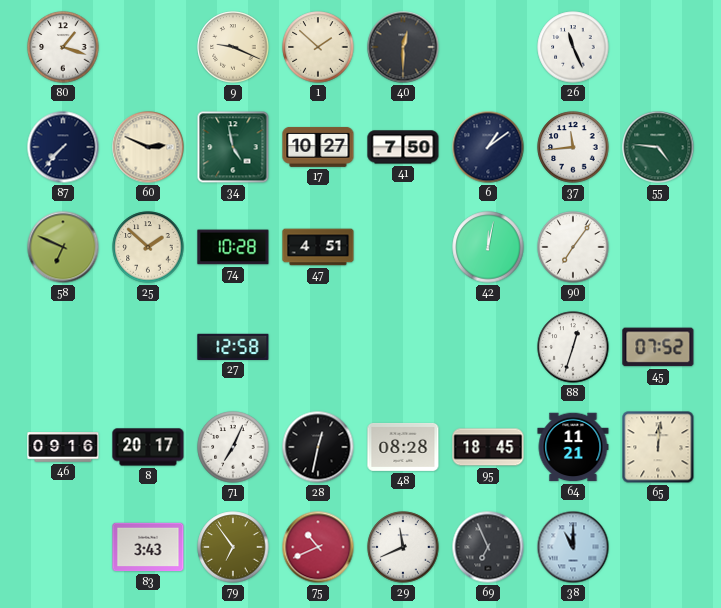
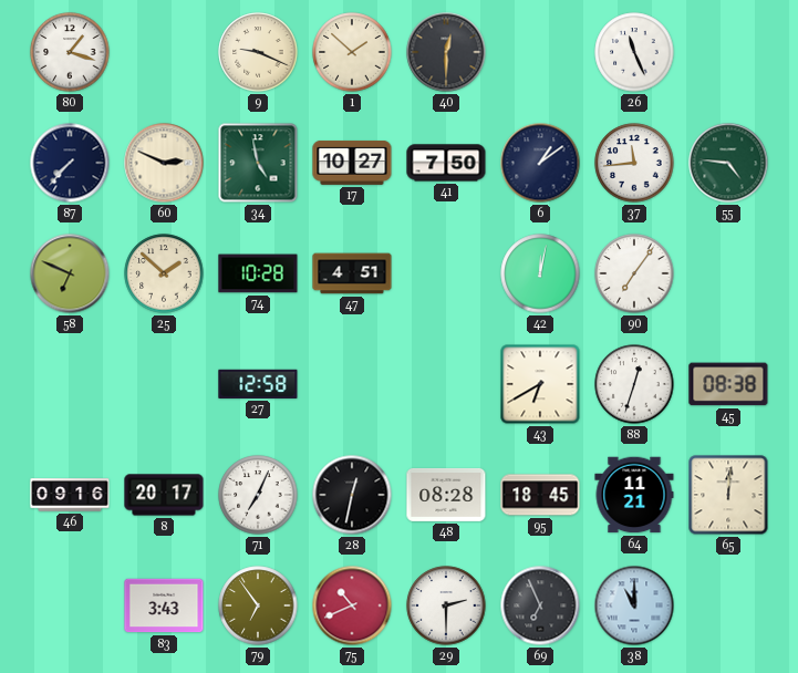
43: none -> 6:40
45: 07:52 -> 08:38
29: 11:41 -> 2:30
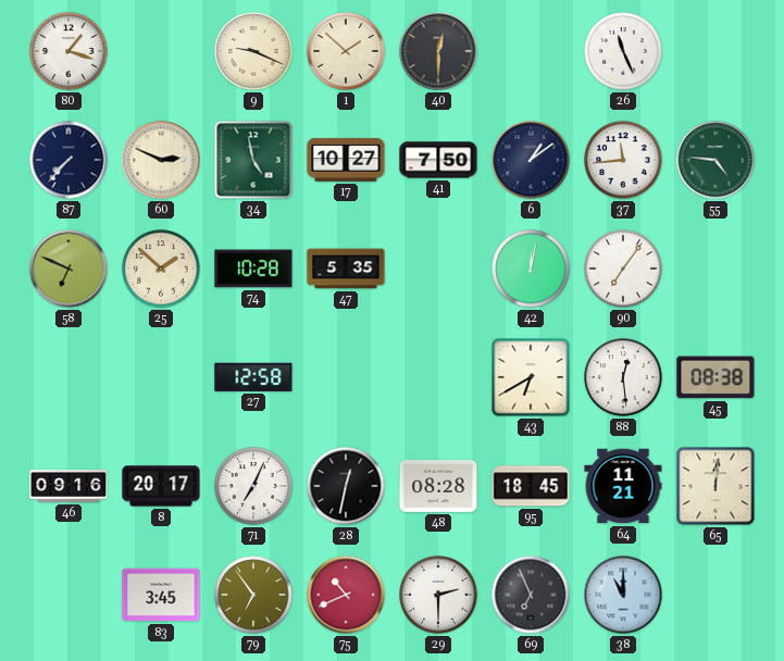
47: 4:51 -> 5:35
88: 12:33 -> 12:29
83: 3:43 -> 3:45
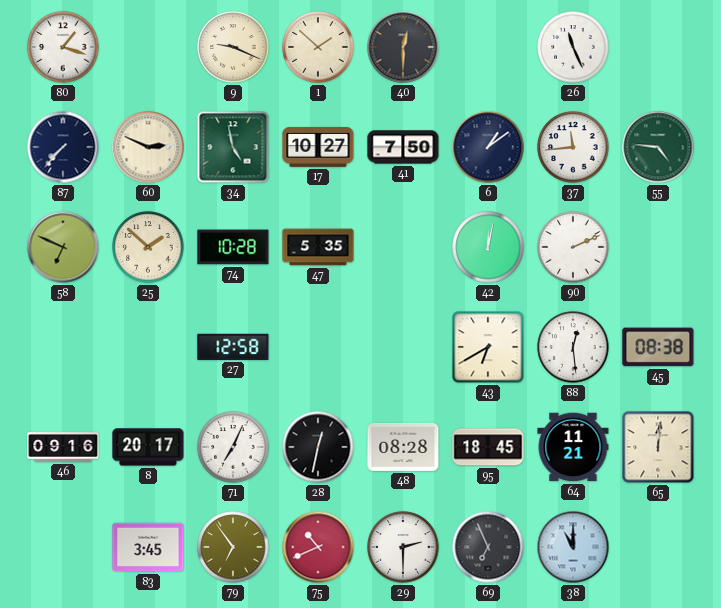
90: 7:06 -> 2:11
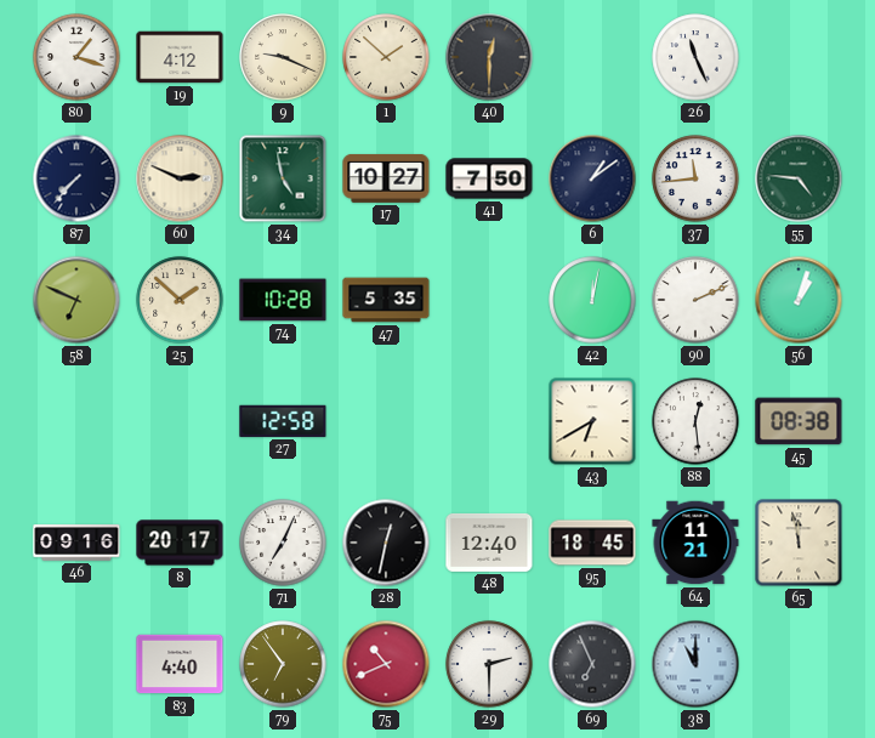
19: none -> 4:12
56: none -> 1:03
48: 08:28 -> 12:40
65: 12:01 -> 11:58
83: 3:45 -> 4:40
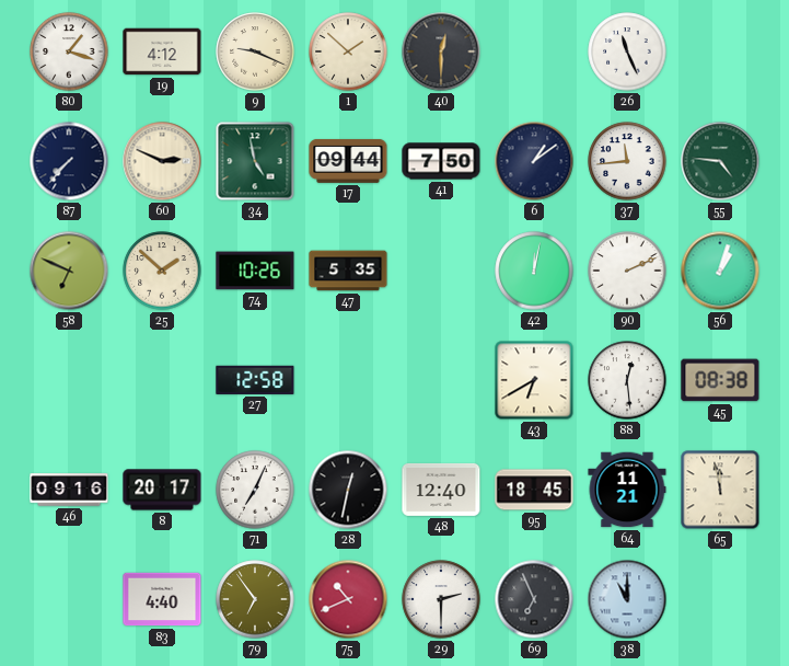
17: 10:27 -> 09:44
74: 10:28 -> 10:26
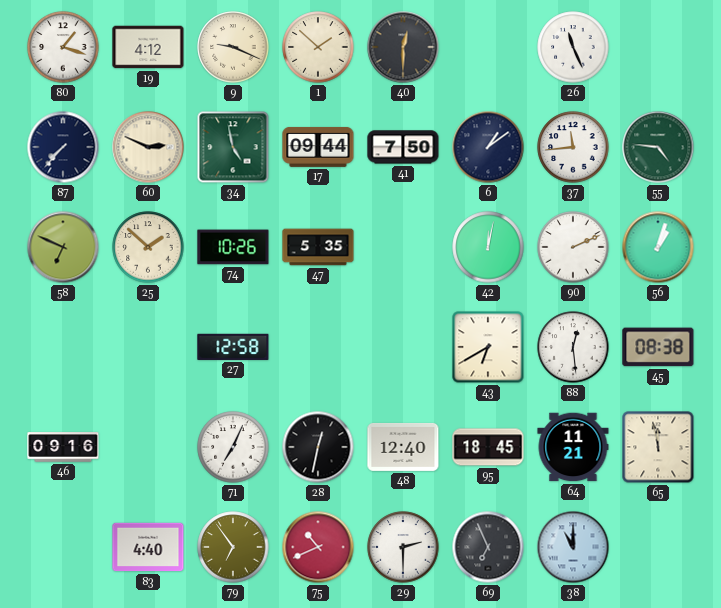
8: 20:17 -> none
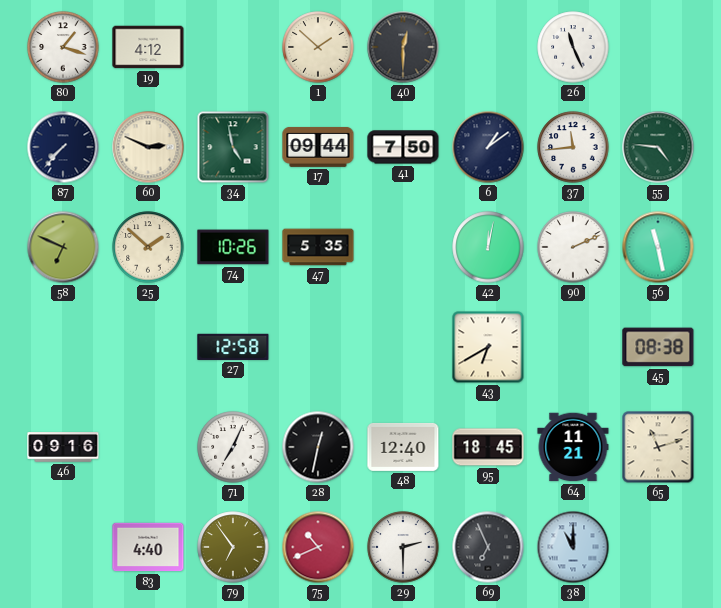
9: 9:19 -> none
56: 1:03 -> 11:28
88: 12:29 -> none
65: 11:58 -> 11:12
